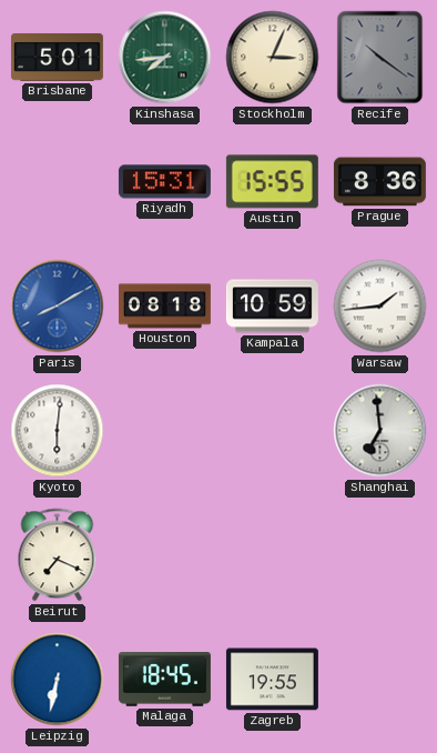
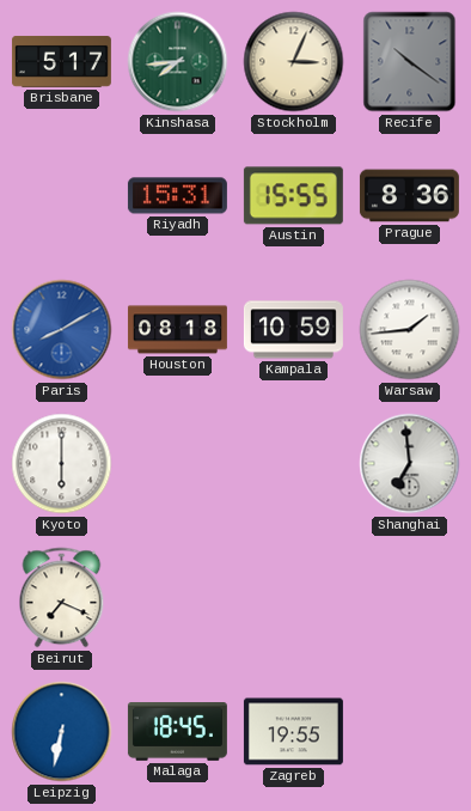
Brisbane: 5:01 -> 5:17
Kyoto: 6:01 -> 6:00
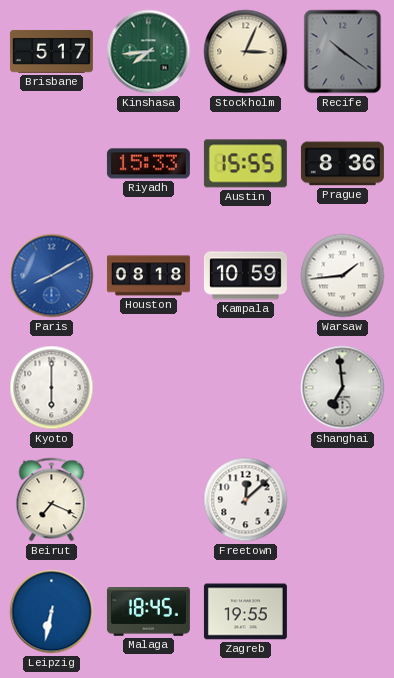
Riyadh: 15:31 -> 15:33
Freetown: none -> 12:08
